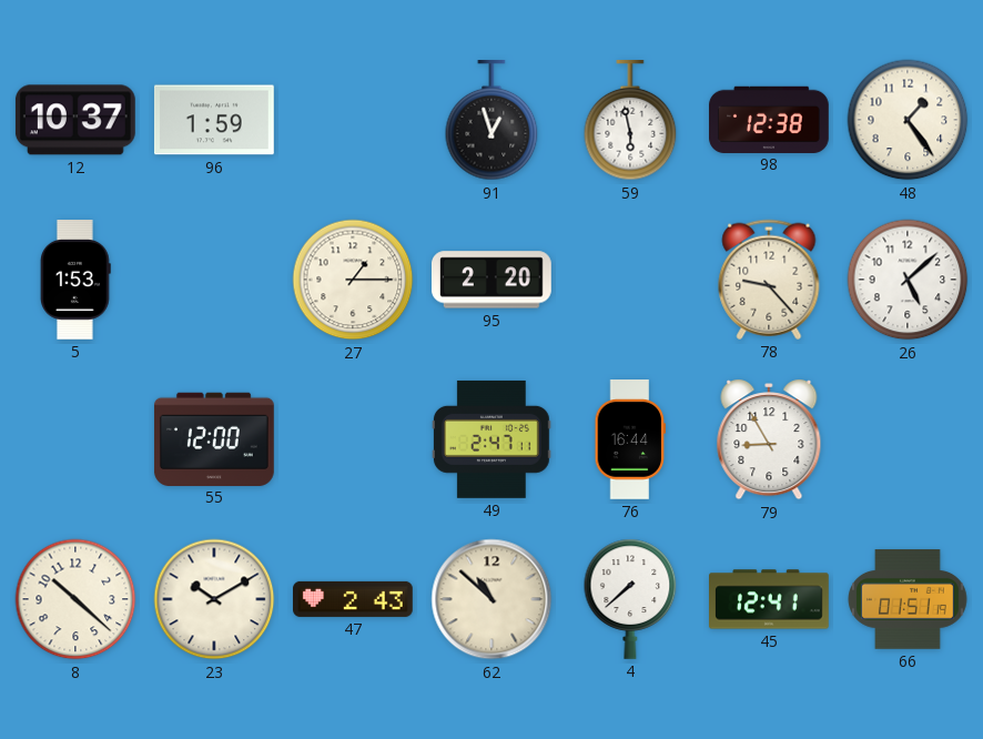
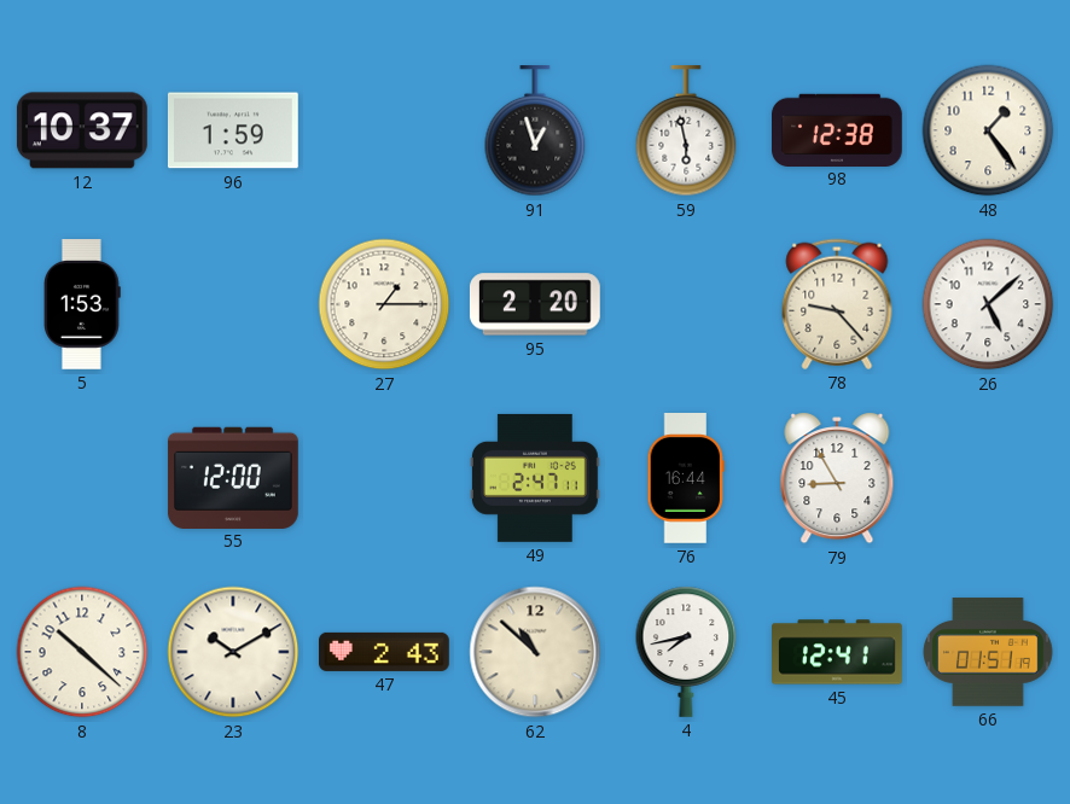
4: 7:38 -> 7:43
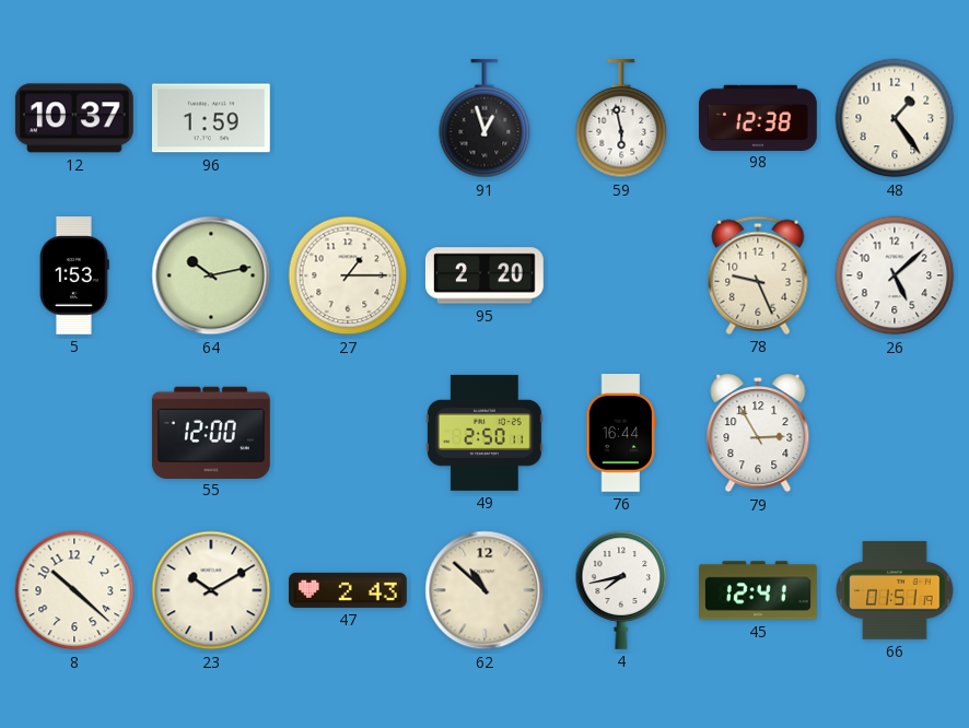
64: none -> 10:13
78: 9:23 -> 9:26
49: 2:47 -> 2:50
79: 8:55 -> 2:55
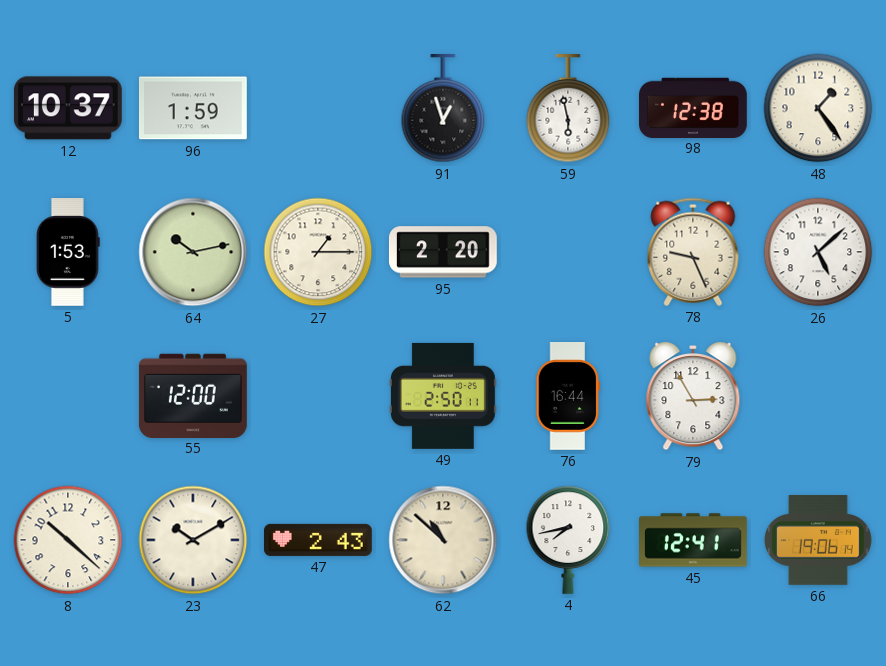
66: 01:51 -> 19:06
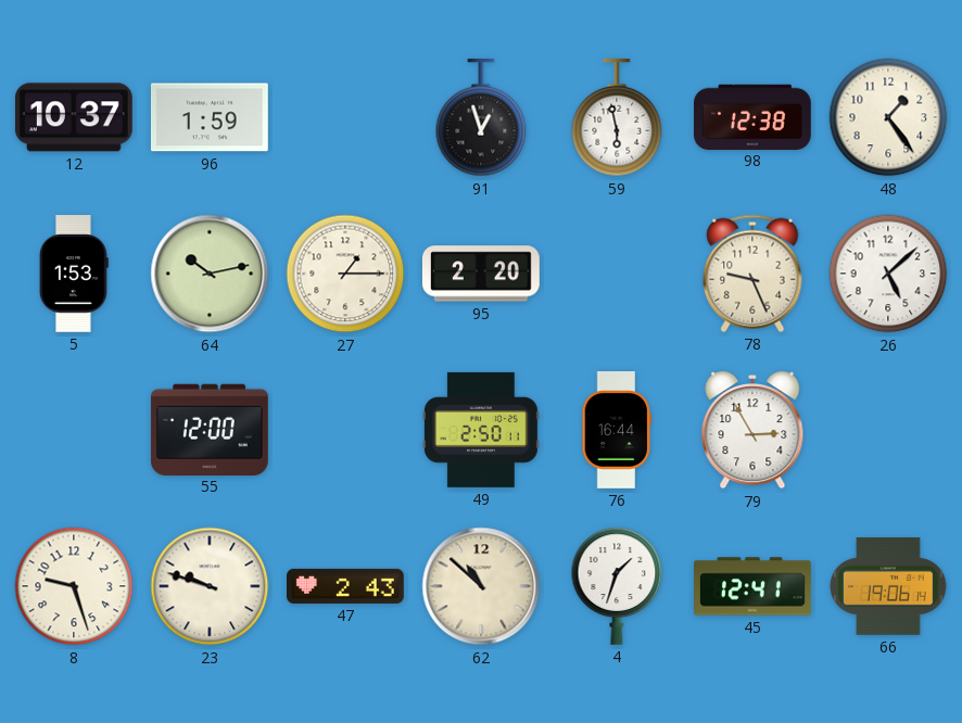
8: 10:22 -> 9:27
23: 10:10 -> 9:48
4: 7:43 -> 1:33
